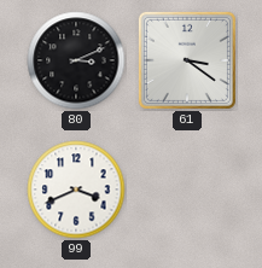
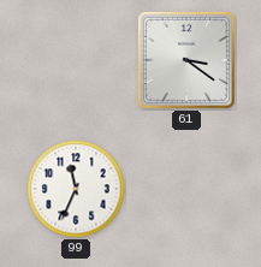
80: 3:11 -> none
99: 3:41 -> 11:34
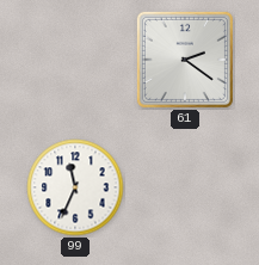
61: 3:21 -> 2:21
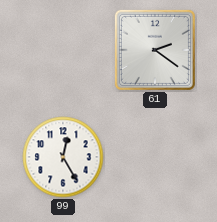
99: 11:34 -> 12:25
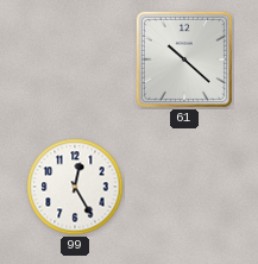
61: 2:21 -> 10:22
